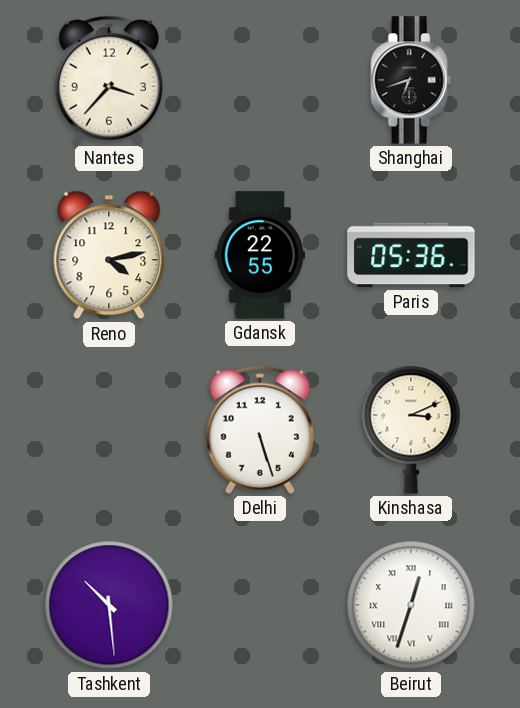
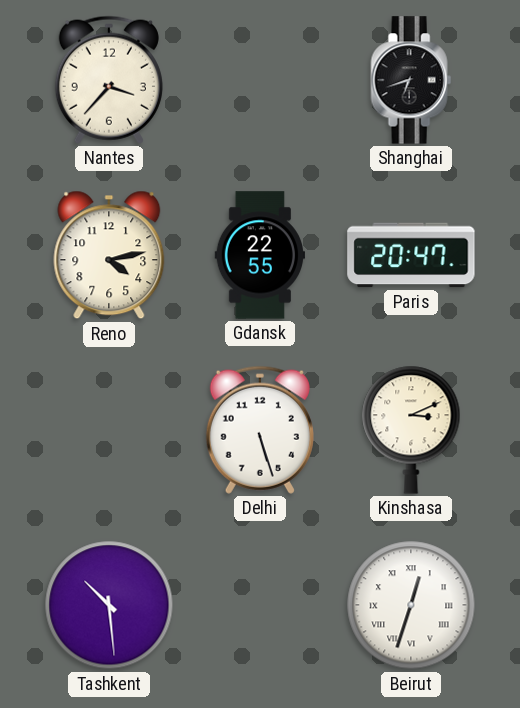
Paris: 05:36 -> 20:47
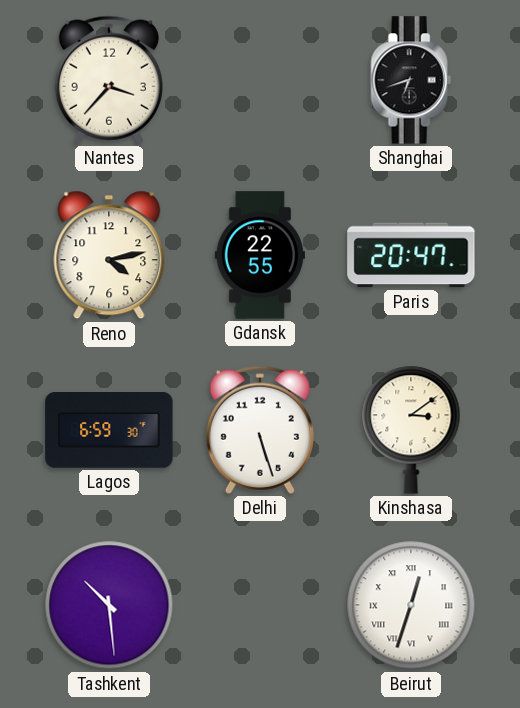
Lagos: none -> 6:59
Kinshasa: 3:11 -> 3:09
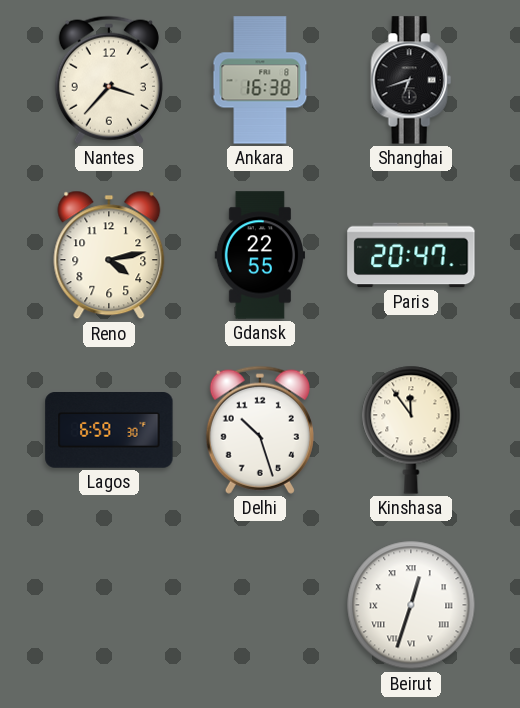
Ankara: none -> 16:38
Delhi: 5:27 -> 10:27
Kinshasa: 3:09 -> 11:54
Tashkent: 10:29 -> none
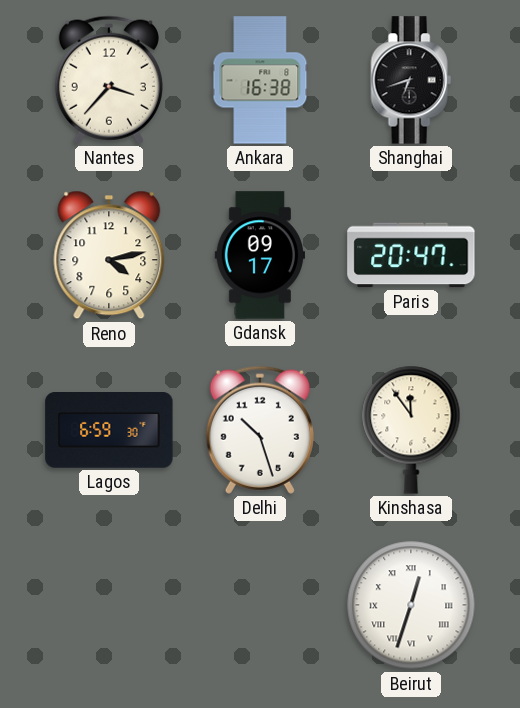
Gdansk: 22:55 -> 09:17
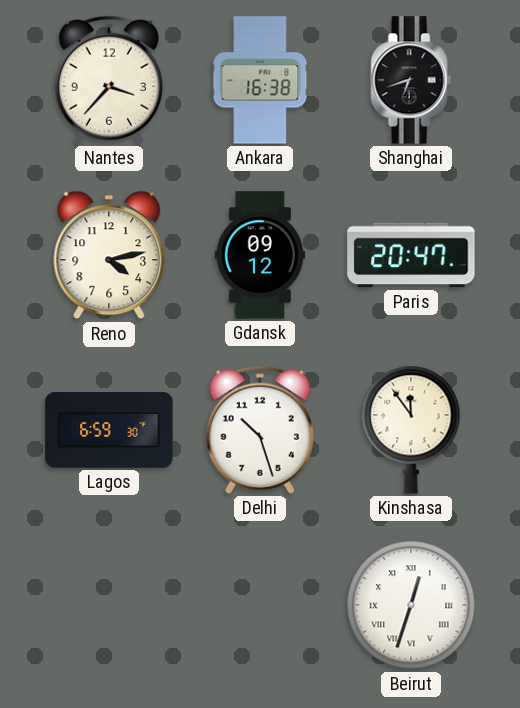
Gdansk: 09:17 -> 09:12
